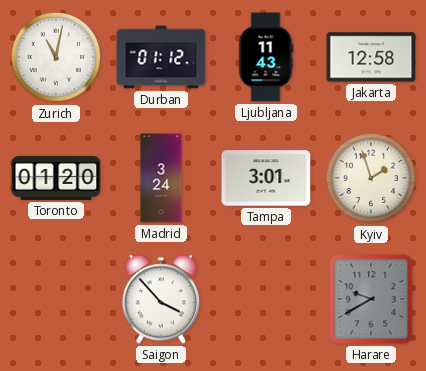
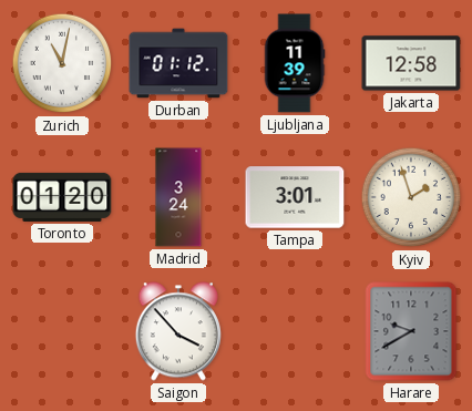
Ljubljana: 11:43 -> 11:39
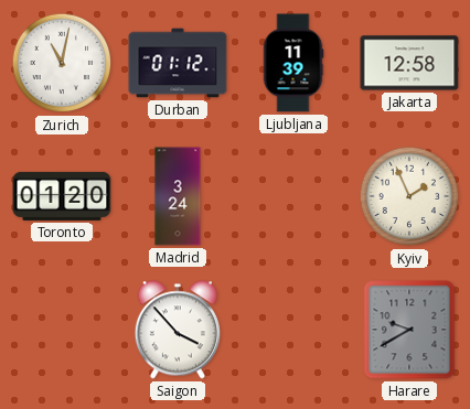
Tampa: 3:01 -> none
Kyiv: 1:57 -> 1:56
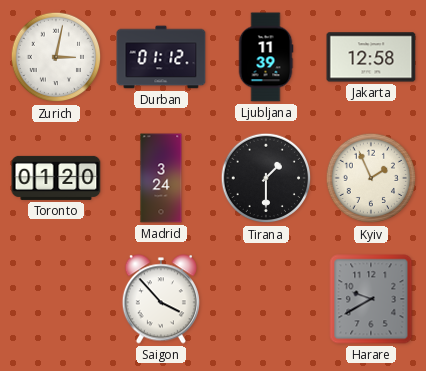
Zurich: 11:02 -> 3:02
Tirana: none -> 1:30
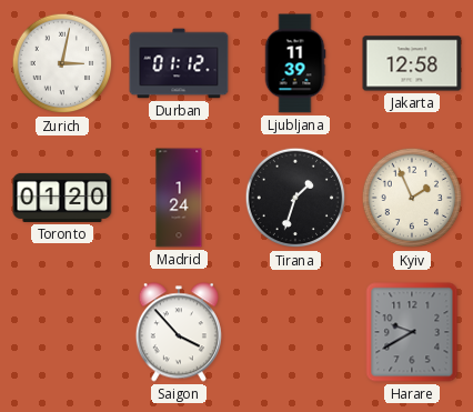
Madrid: 3:24 -> 1:24
Tirana: 1:30 -> 1:33
